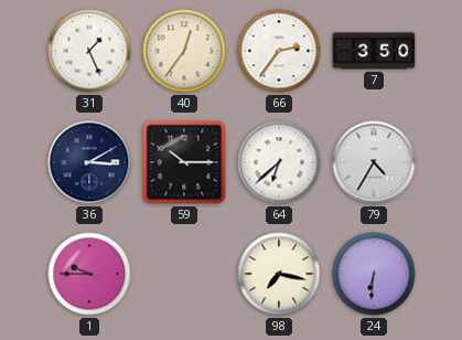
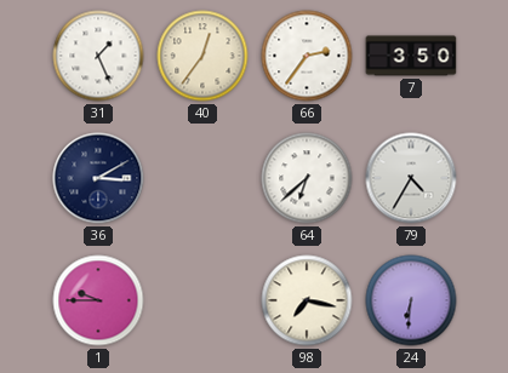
59: 10:15 -> none
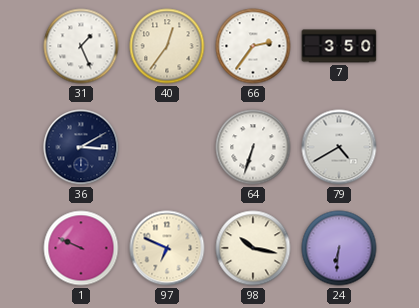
64: 6:38 -> 6:33
79: 4:35 -> 4:40
1: 9:45 -> 9:49
97: none -> 6:49
98: 7:17 -> 10:17
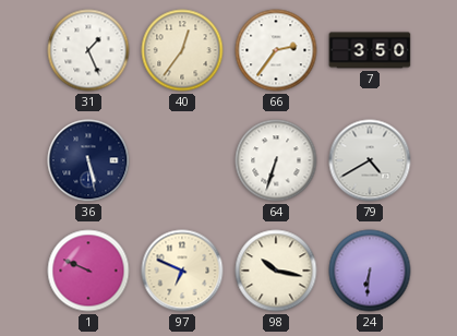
36: 3:10 -> 5:28
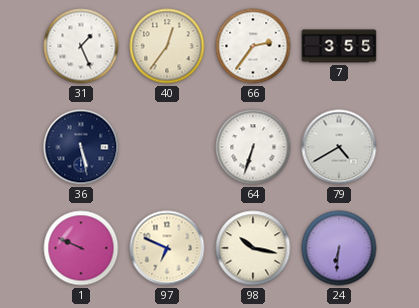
7: 3:50 -> 3:55
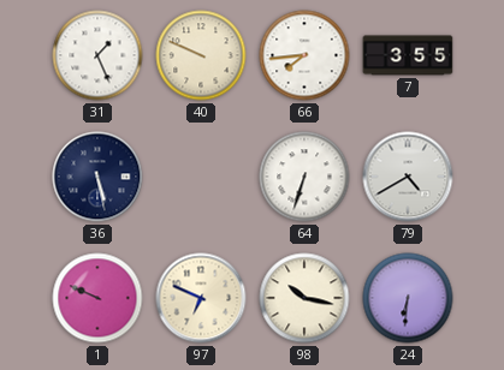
40: 12:36 -> 9:49
66: 2:36 -> 7:44
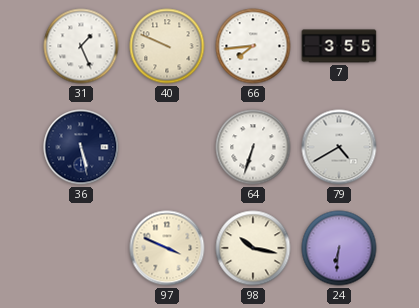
1: 9:49 -> none
97: 6:49 -> 3:49
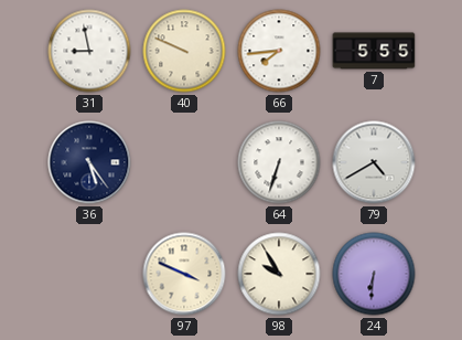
31: 1:26 -> 8:58
7: 3:55 -> 5:55
36: 5:28 -> 5:24
98: 10:17 -> 9:55
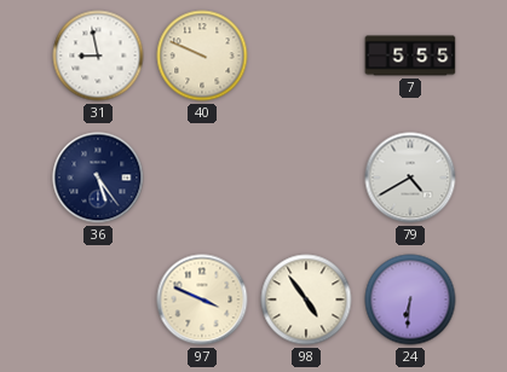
66: 7:44 -> none
64: 6:33 -> none
98: 9:55 -> 4:54
